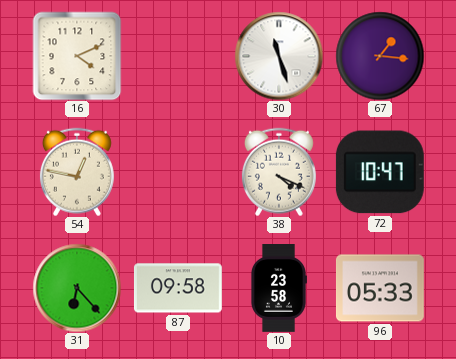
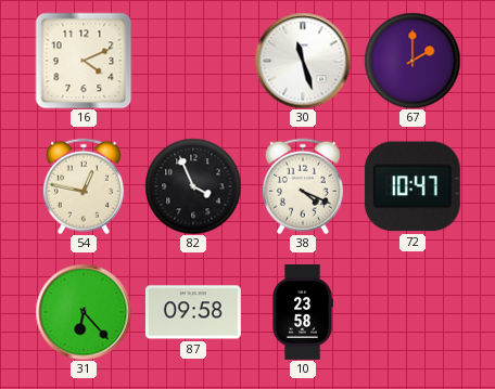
67: 1:16 -> 2:00
82: none -> 3:56
96: 05:33 -> none
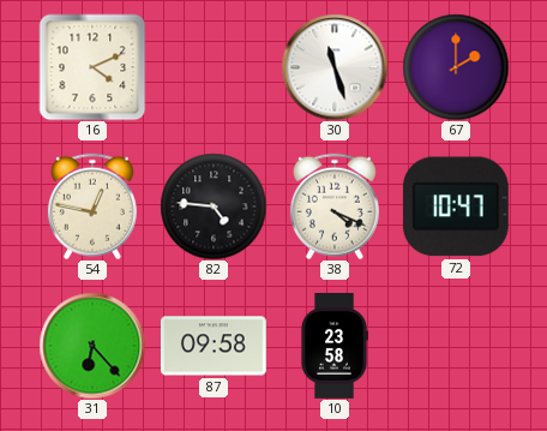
82: 3:56 -> 4:46
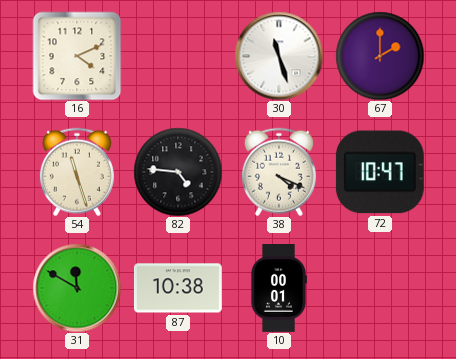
54: 12:47 -> 11:27
31: 6:23 -> 11:50
87: 09:58 -> 10:38
10: 23:58 -> 00:01
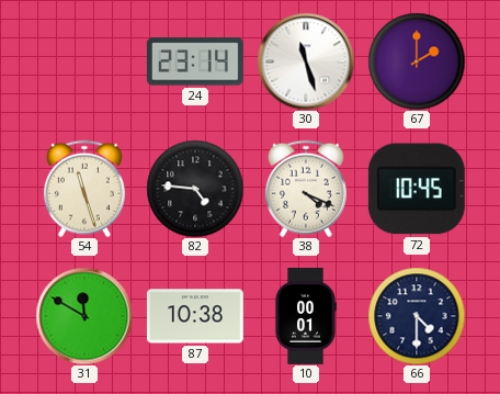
16: 4:11 -> none
24: none -> 23:14
72: 10:47 -> 10:45
66: none -> 4:30
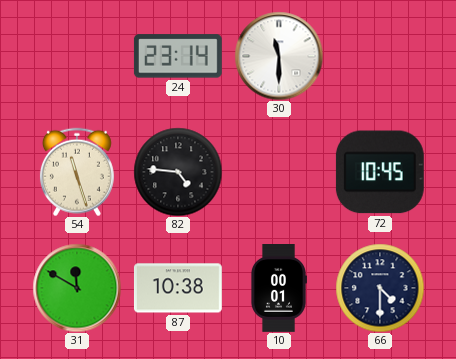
30: 11:27 -> 11:30
67: 2:00 -> none
38: 4:19 -> none
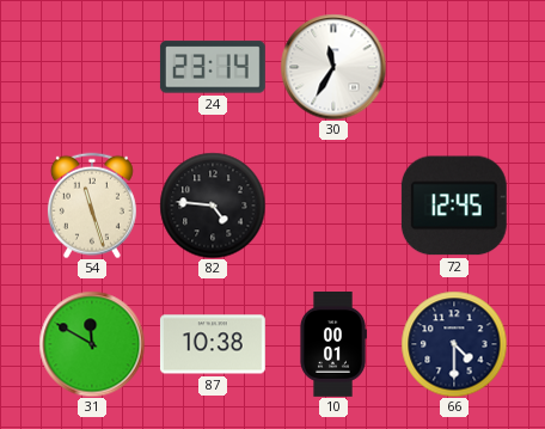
30: 11:30 -> 11:35
72: 10:45 -> 12:45
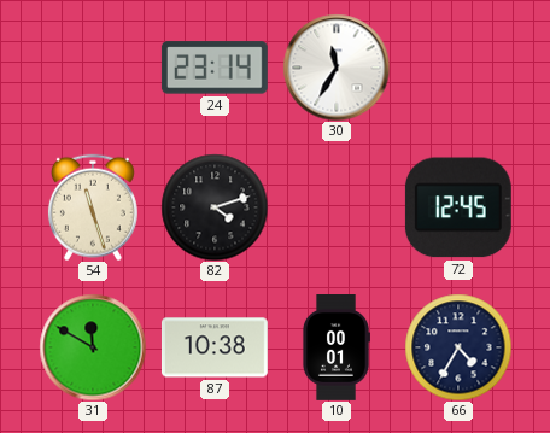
82: 4:46 -> 4:12
66: 4:30 -> 4:35
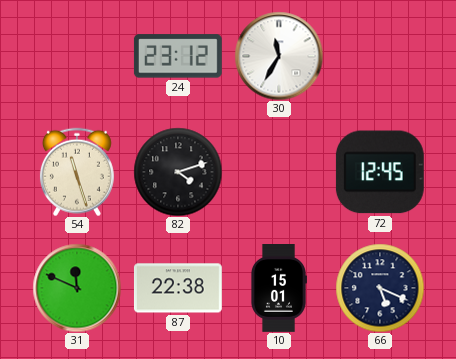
24: 23:14 -> 23:12
31: 11:50 -> 11:49
87: 10:38 -> 22:38
10: 00:01 -> 15:01
66: 4:35 -> 5:19
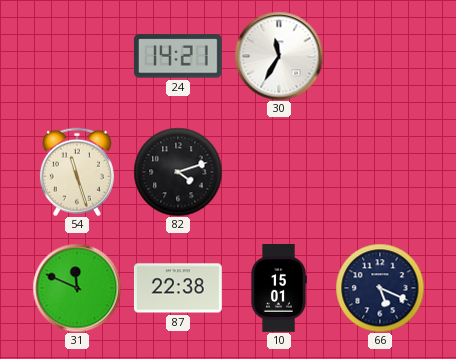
24: 23:12 -> 14:21
72: 12:45 -> none
